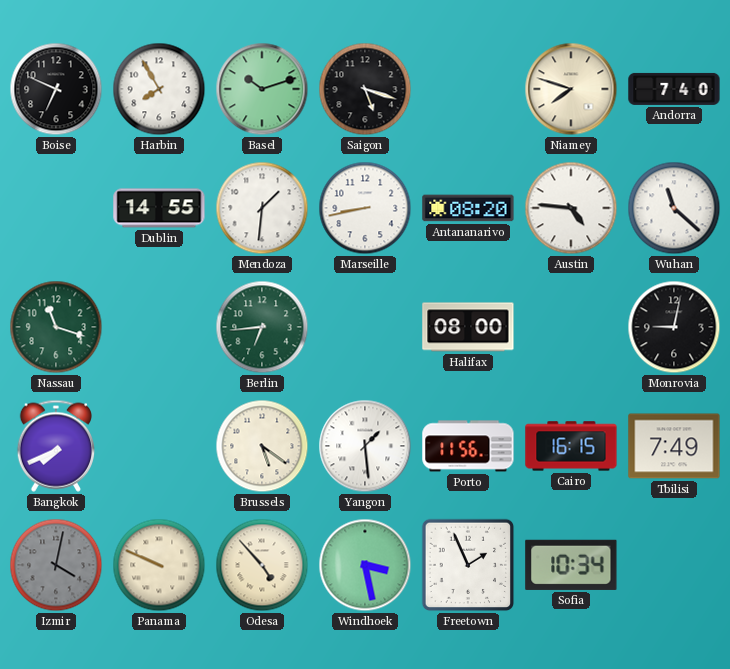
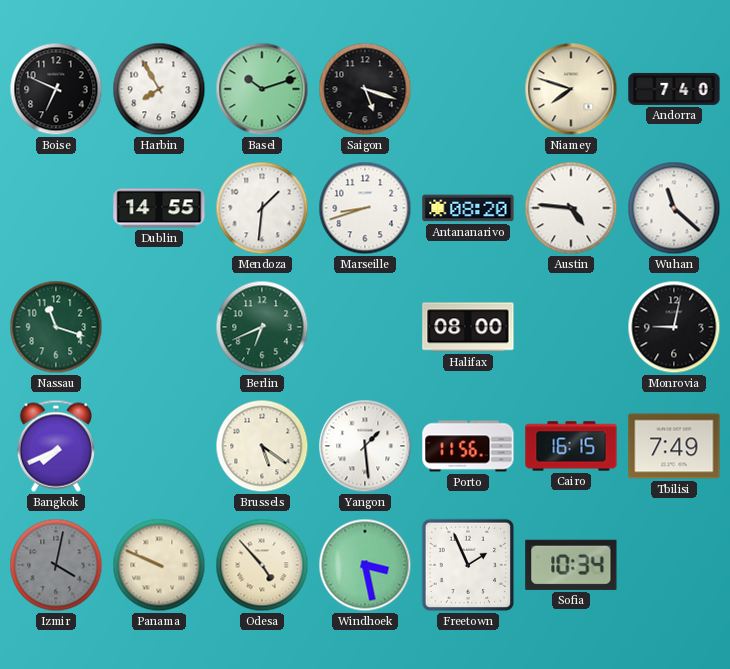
Marseille: 8:43 -> 8:42
Berlin: 6:44 -> 6:41
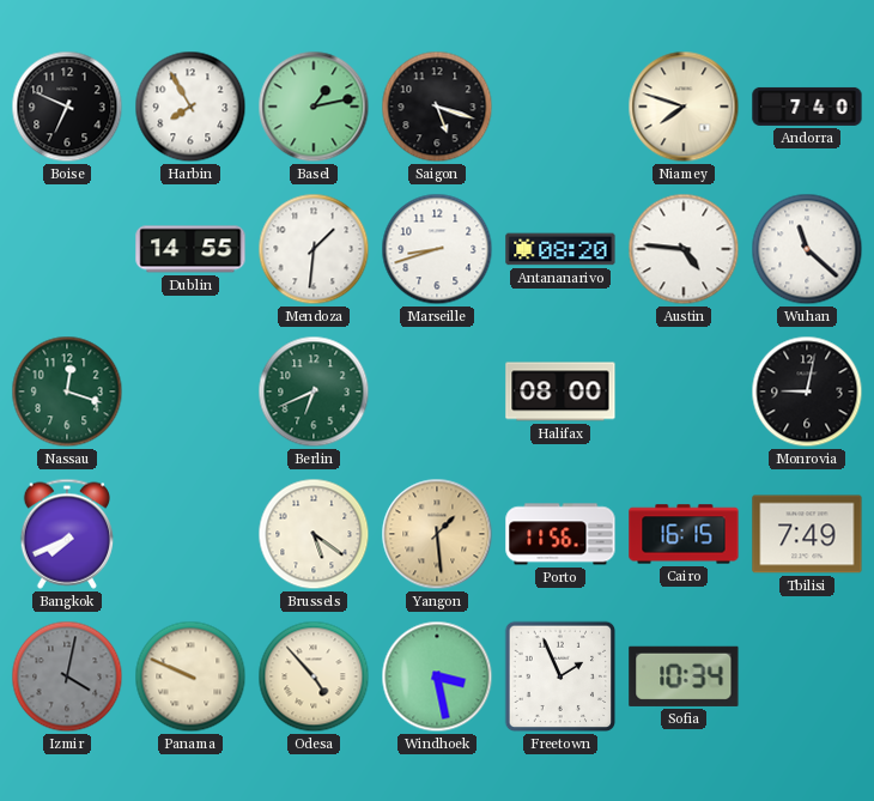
Basel: 10:12 -> 1:13
Nassau: 11:18 -> 12:18
Yangon dial: white -> champagne
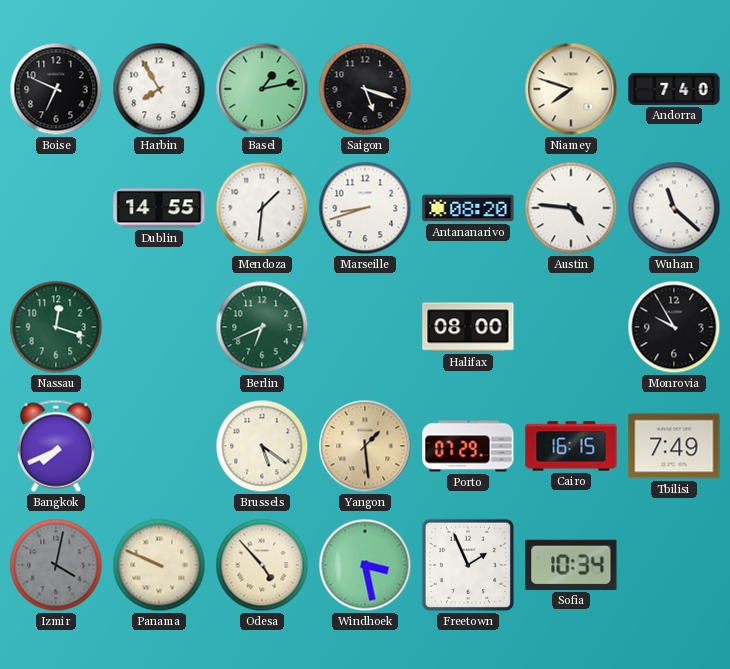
Monrovia: 9:02 -> 9:55
Porto: 11:56 -> 07:29
